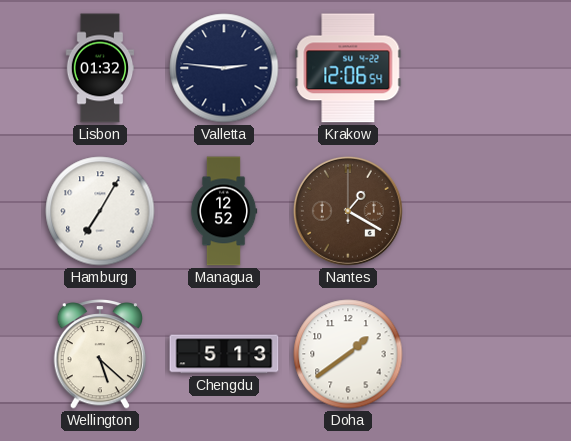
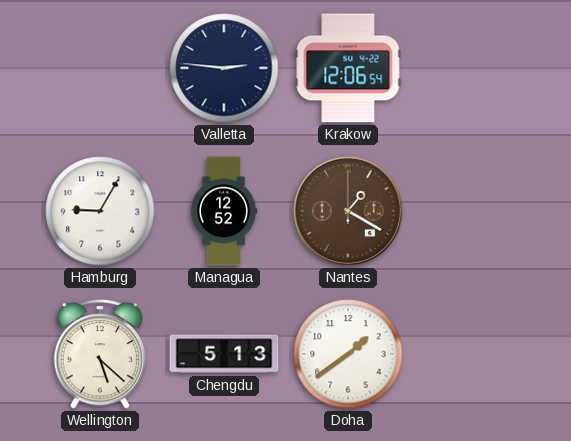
Lisbon: 01:32 -> none
Hamburg: 7:05 -> 9:05
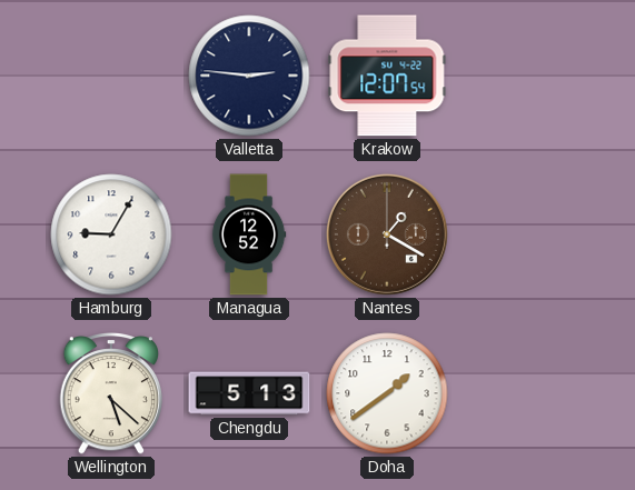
Krakow: 12:06 -> 12:07
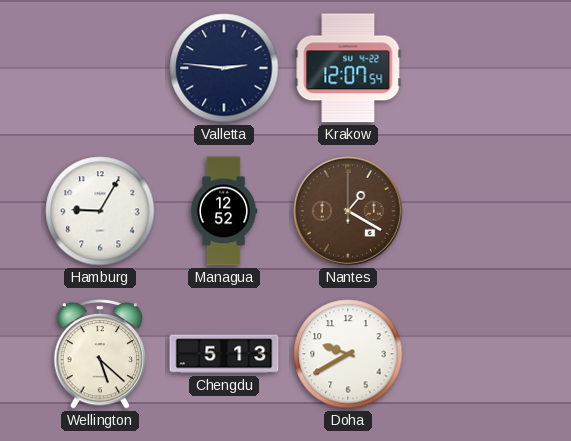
Doha: 1:39 -> 9:40
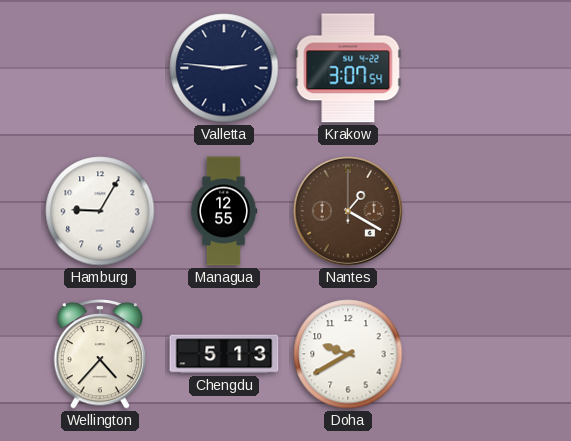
Krakow: 12:07 -> 3:07
Managua: 12:52 -> 12:55
Wellington: 5:22 -> 4:37
